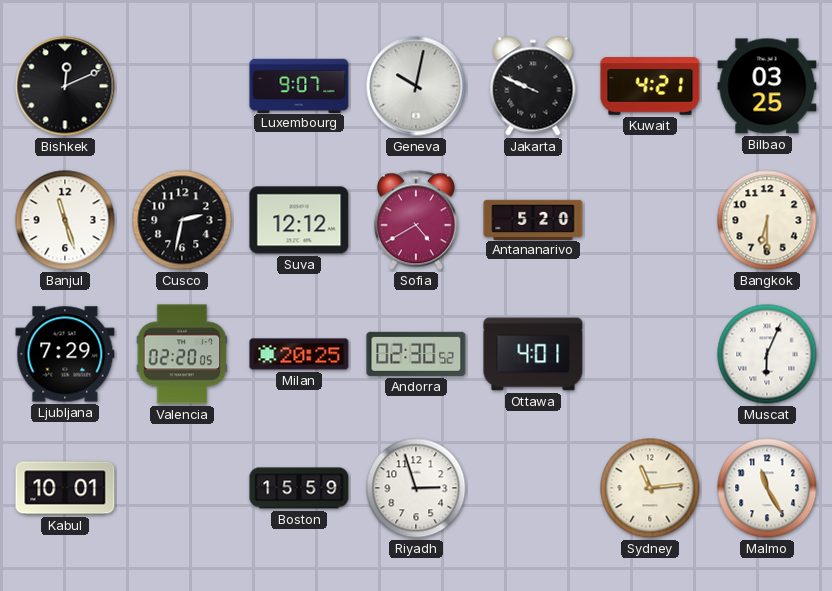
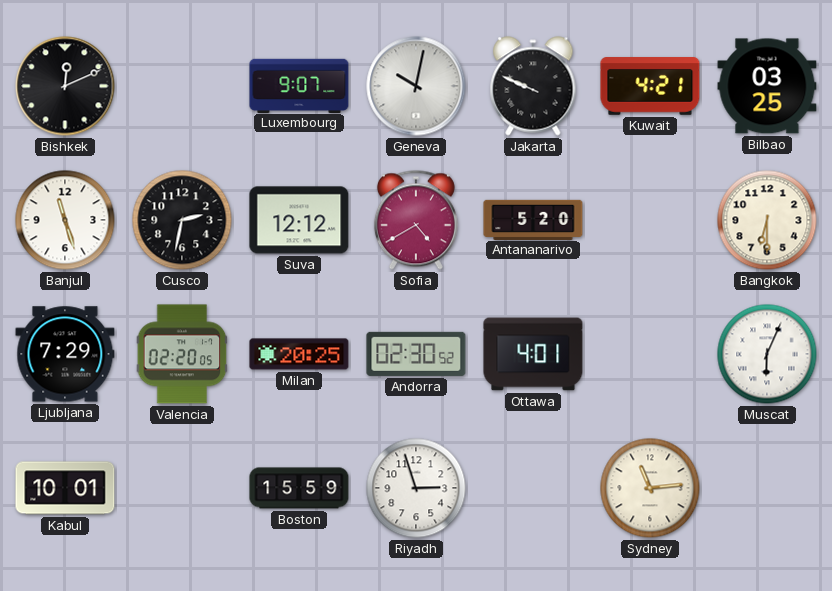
Malmo: 11:25 -> none
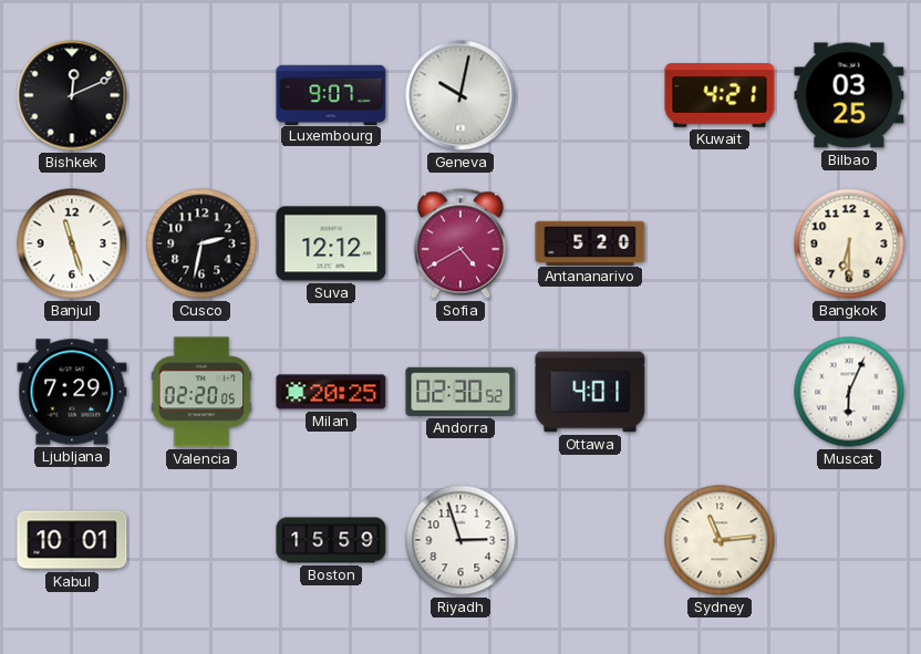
Jakarta: 9:49 -> none
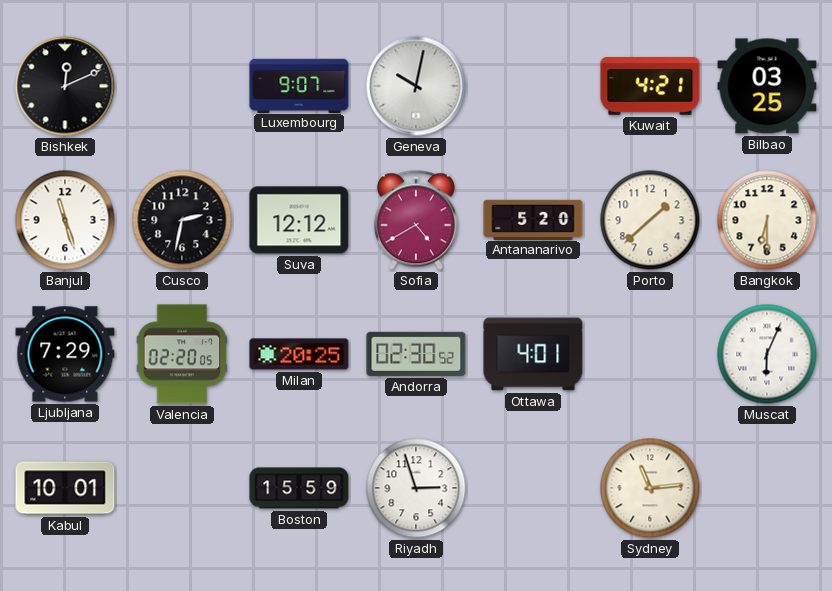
Porto: none -> 1:38
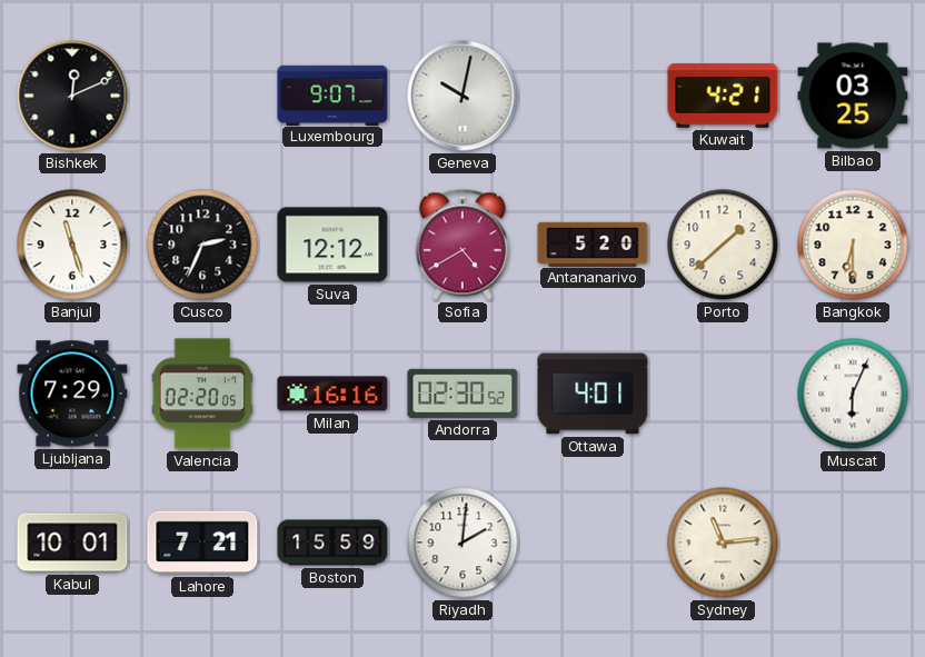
Cusco: 2:32 -> 2:34
Milan: 20:25 -> 16:16
Lahore: none -> 7:21
Riyadh: 2:57 -> 2:01
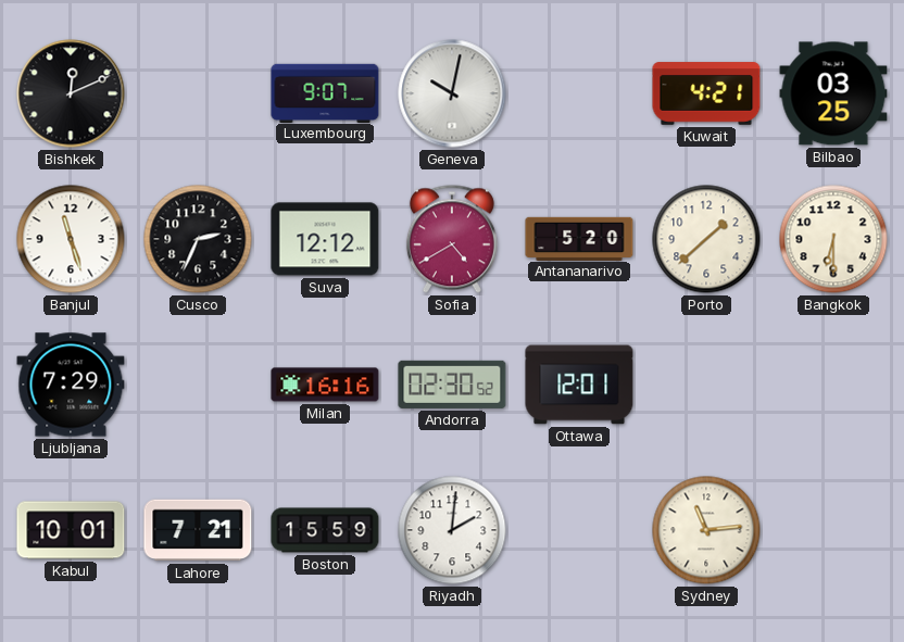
Valencia: 02:20 -> none
Ottawa: 4:01 -> 12:01
Muscat: 6:04 -> none
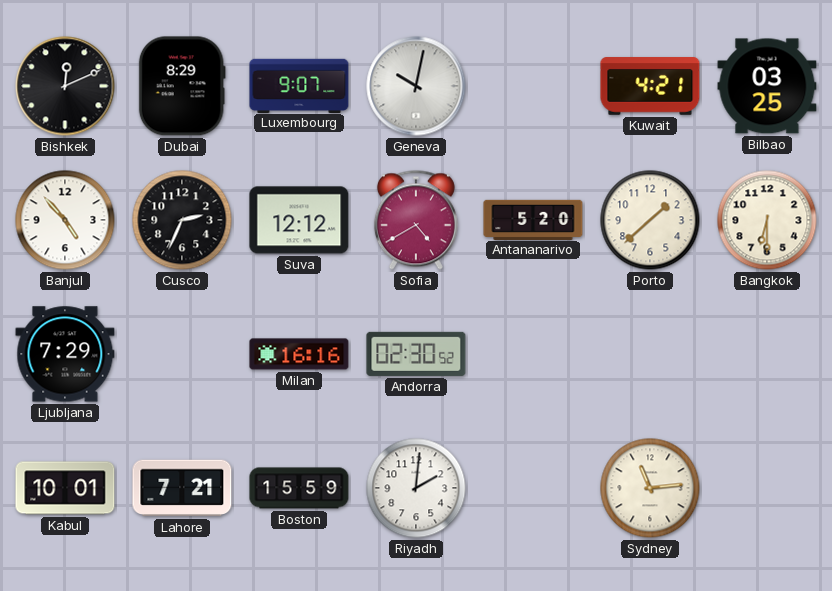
Dubai: none -> 8:29
Banjul: 11:27 -> 4:53
Ottawa: 12:01 -> none
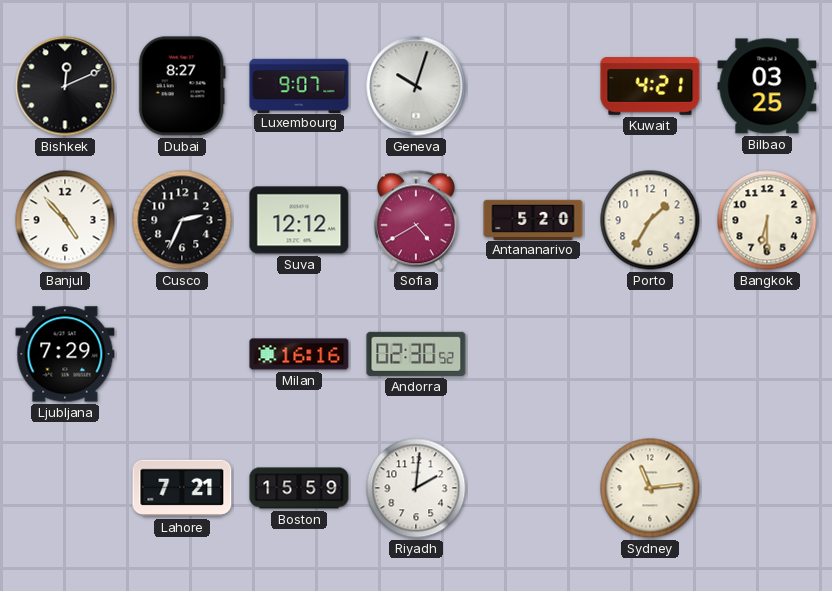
Dubai: 8:29 -> 8:27
Geneva: 10:02 -> 10:03
Porto: 1:38 -> 1:35
Kabul: 10:01 -> none
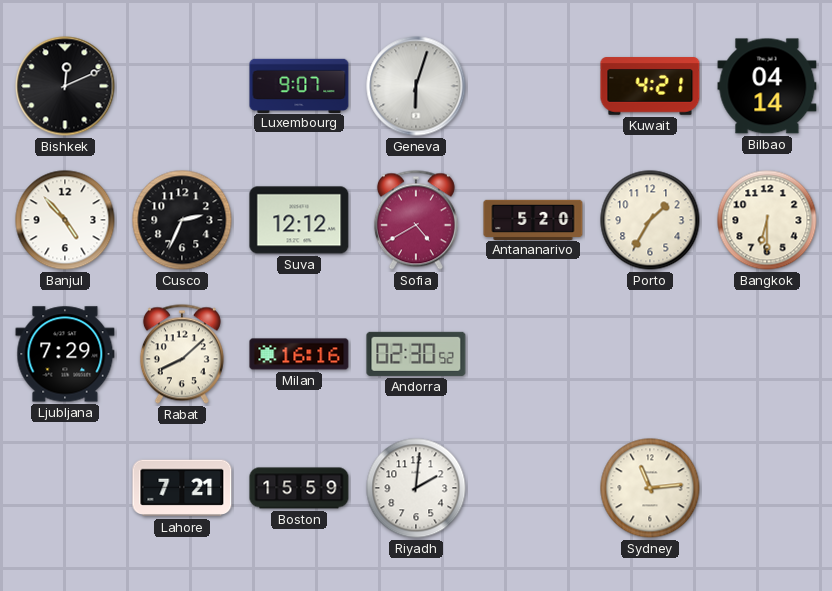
Dubai: 8:27 -> none
Geneva: 10:03 -> 6:03
Bilbao: 03:25 -> 04:14
Rabat: none -> 8:08
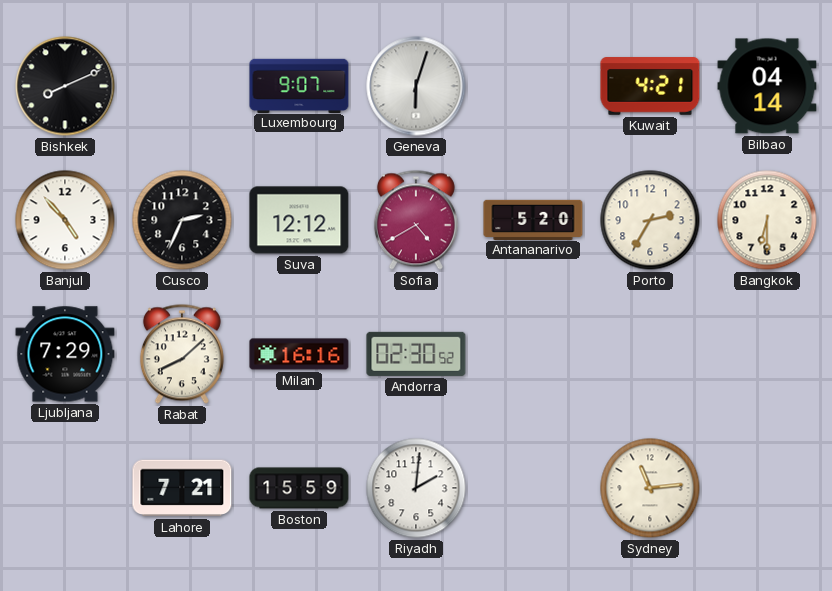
Bishkek: 12:11 -> 8:11
Porto: 1:35 -> 2:35
